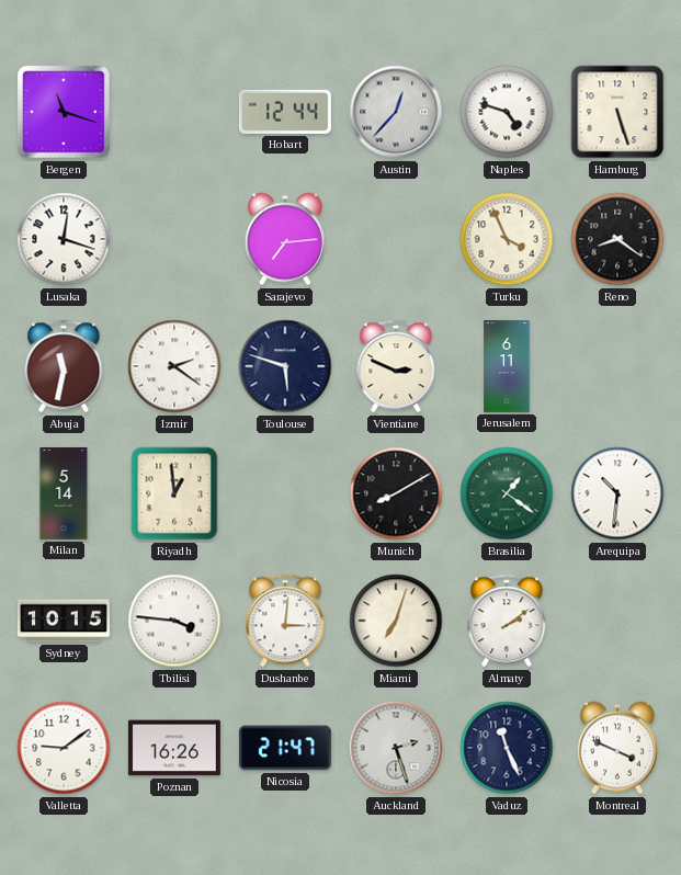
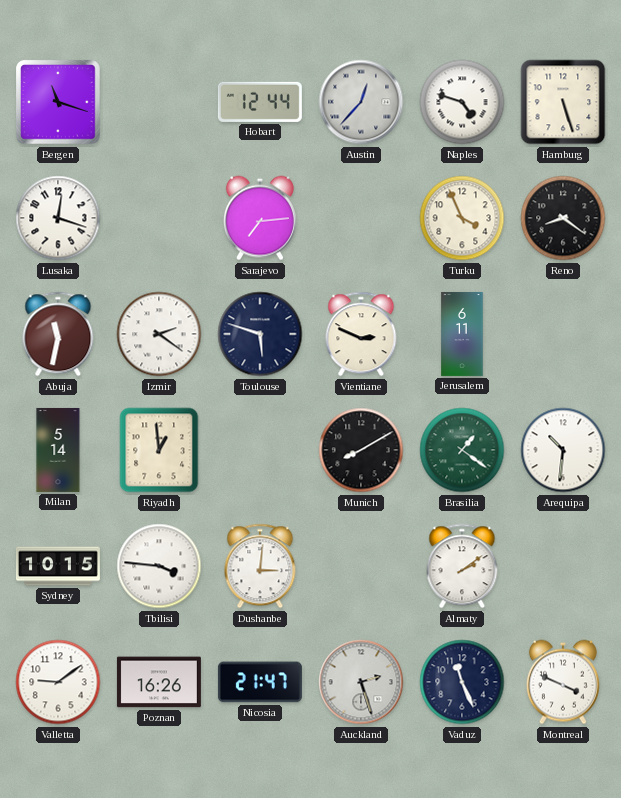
Miami: 7:03 -> none
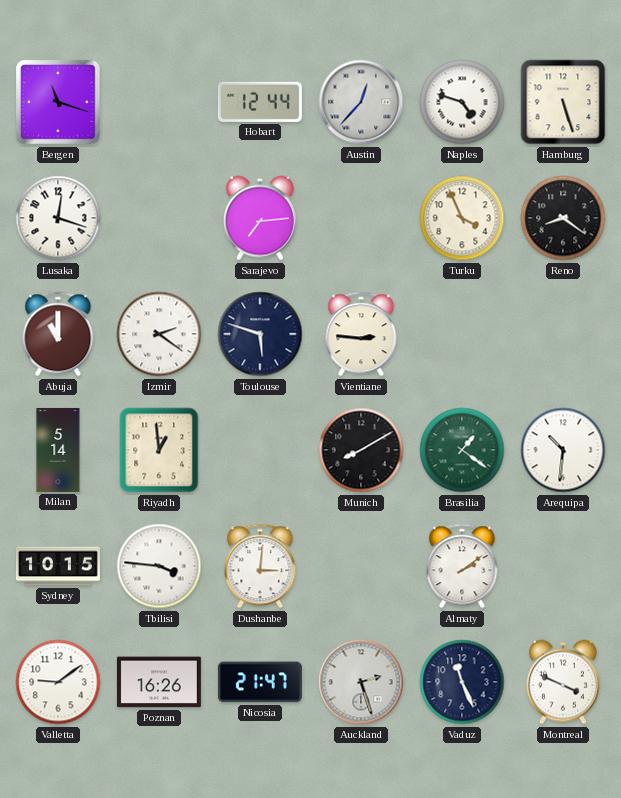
Abuja: 11:32 -> 11:00
Vientiane: 2:49 -> 2:46
Jerusalem: 6:11 -> none
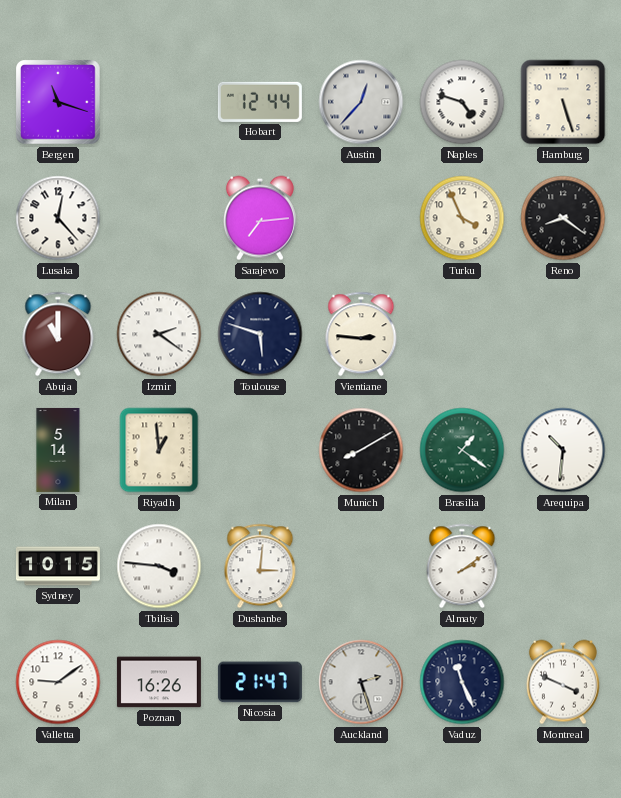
Lusaka: 12:18 -> 12:23
